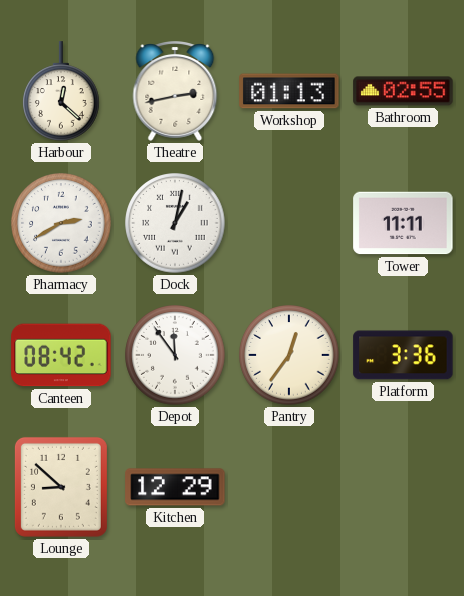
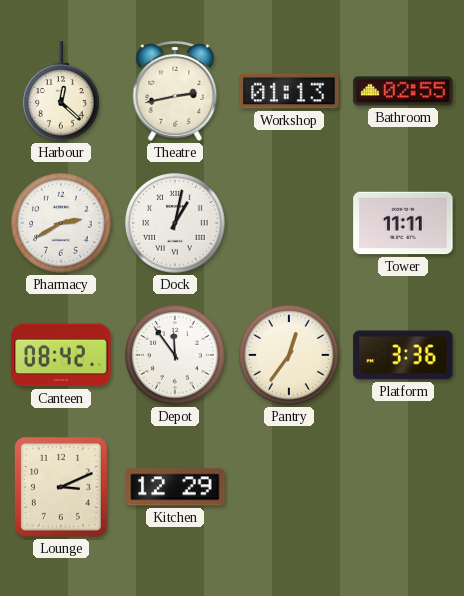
Lounge: 8:52 -> 3:11
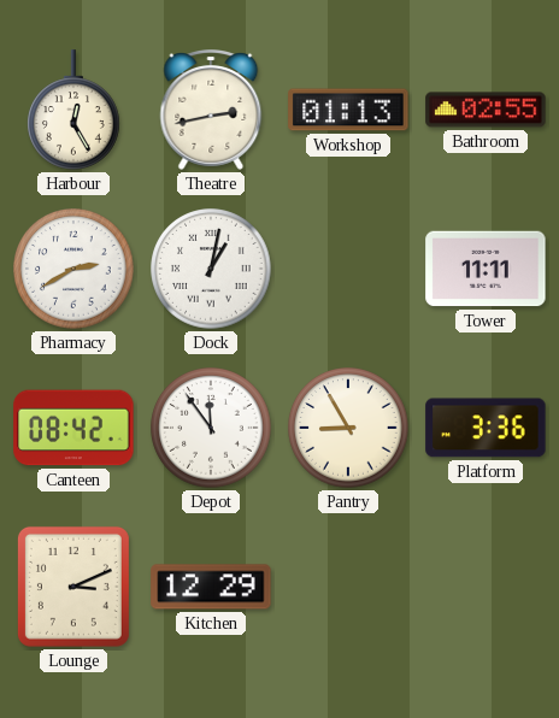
Harbour: 12:22 -> 12:25
Pantry: 12:36 -> 8:55
